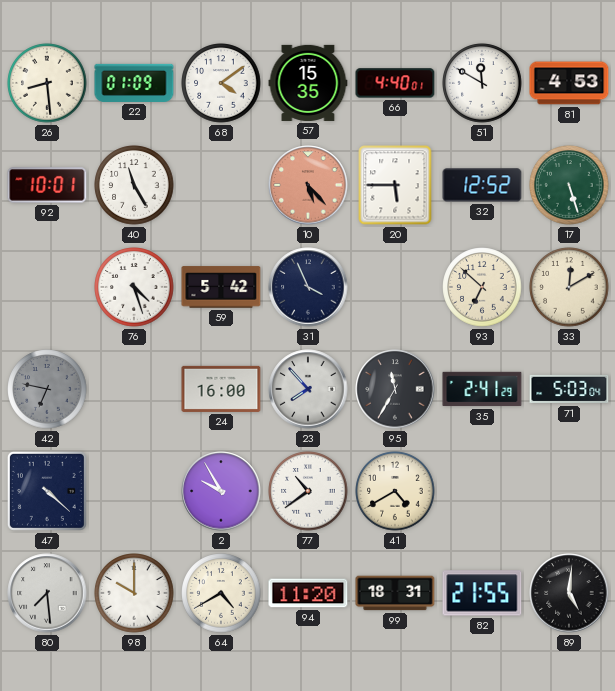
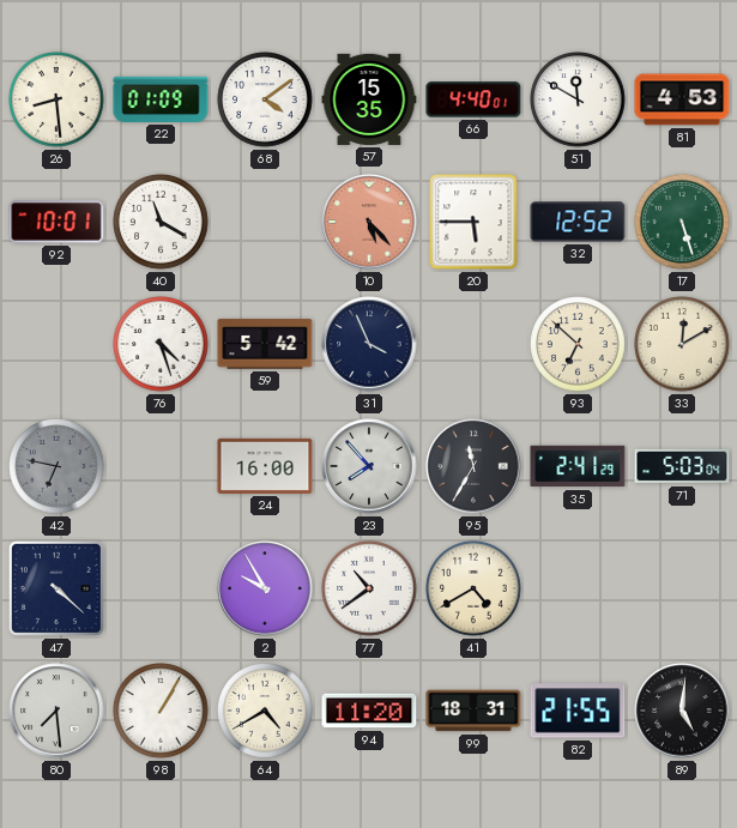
40: 11:25 -> 11:20
98: 10:00 -> 1:05
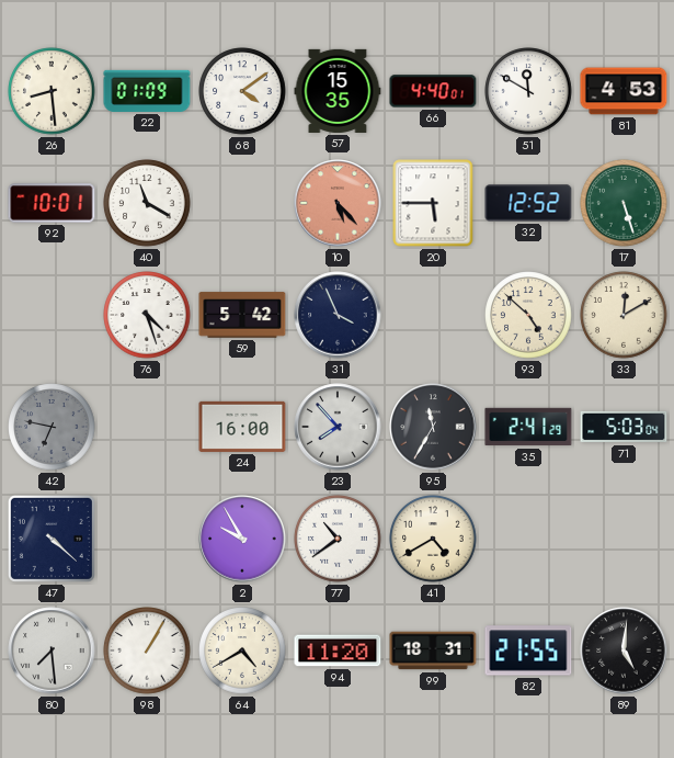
93: 6:52 -> 4:52
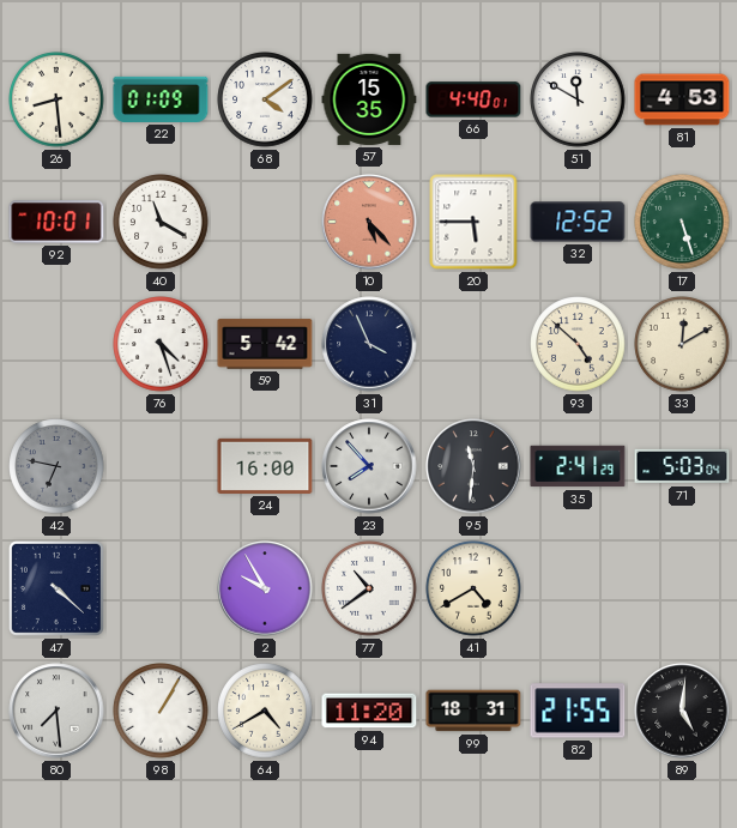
95: 11:35 -> 11:31
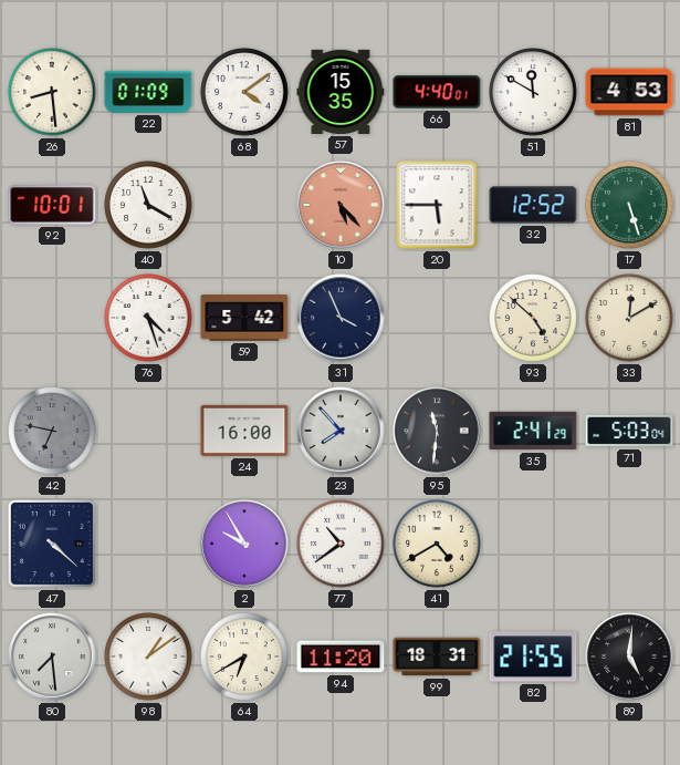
98: 1:05 -> 1:09
64: 4:40 -> 6:40
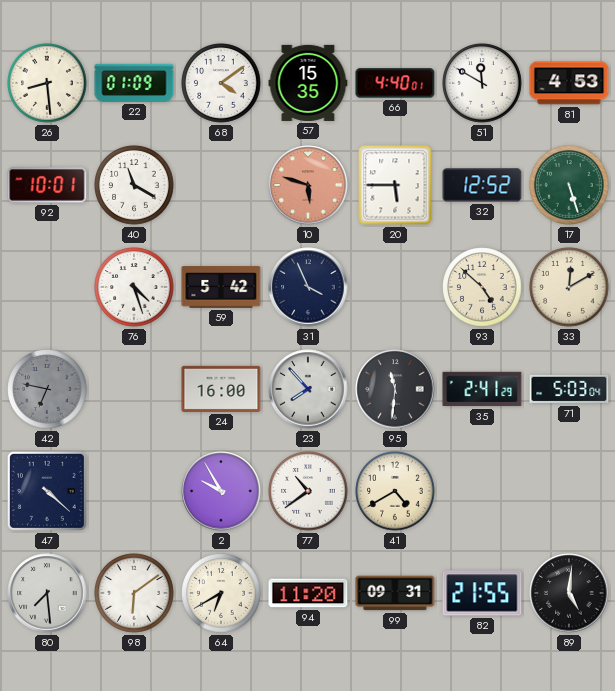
10: 5:23 -> 5:48
98: 1:09 -> 6:09
99: 18:31 -> 09:31
